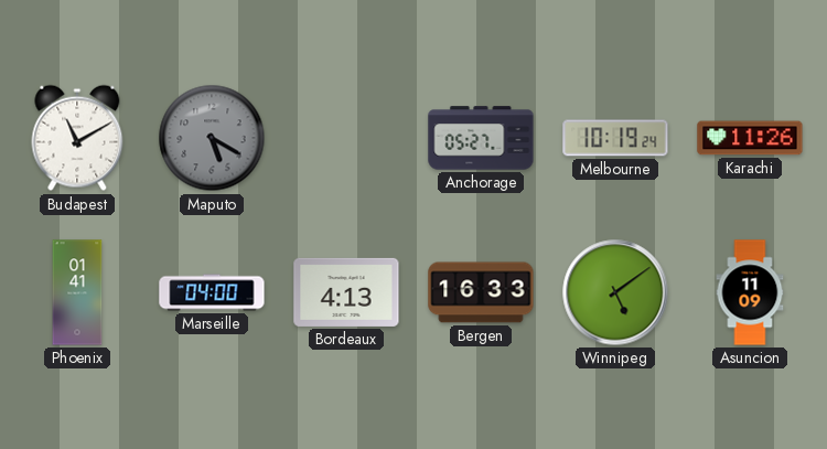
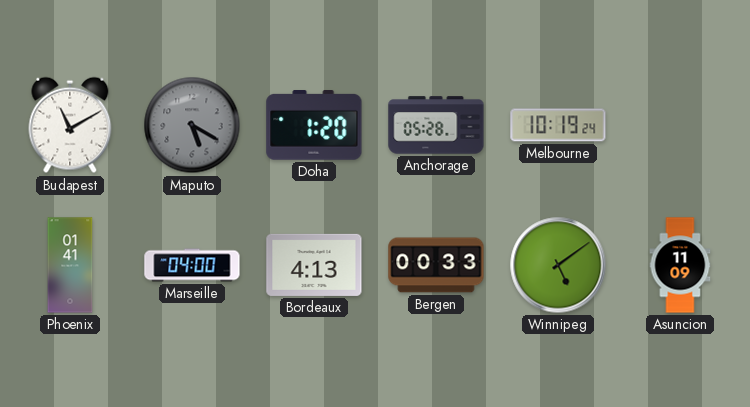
Doha: none -> 1:20
Anchorage: 05:27 -> 05:28
Karachi: 11:26 -> none
Bergen: 16:33 -> 00:33
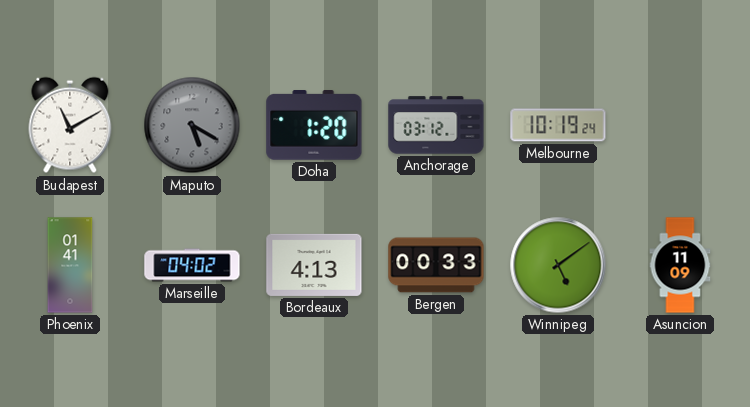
Anchorage: 05:28 -> 03:12
Marseille: 04:00 -> 04:02
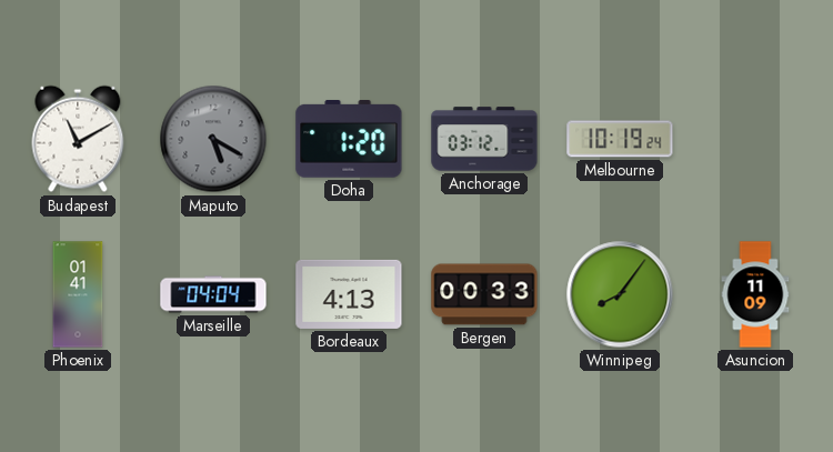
Marseille: 04:02 -> 04:04
Winnipeg: 5:09 -> 8:06
